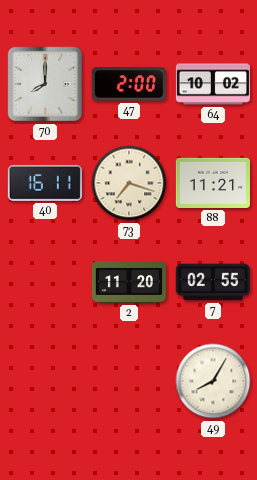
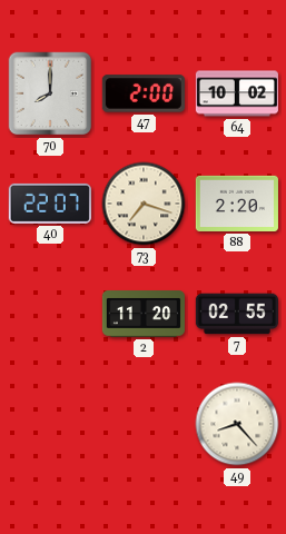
40: 16:11 -> 22:07
88: 11:21 -> 2:20
49: 8:05 -> 8:23
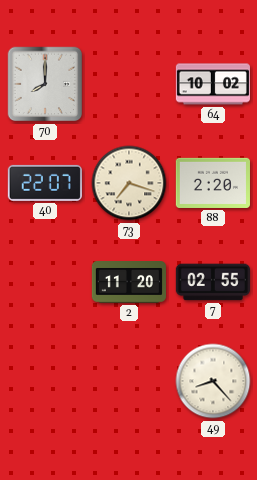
47: 2:00 -> none
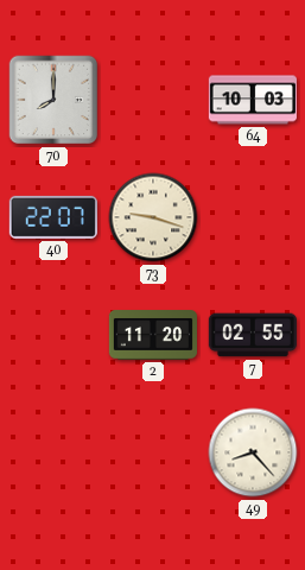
64: 10:02 -> 10:03
73: 7:18 -> 9:18
88: 2:20 -> none
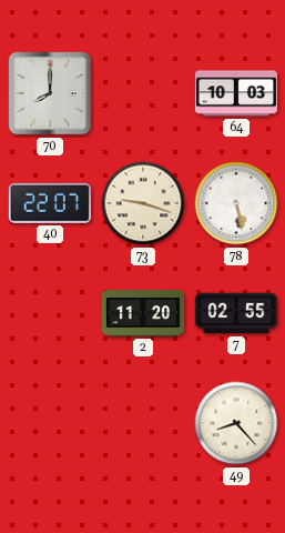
78: none -> 5:28
